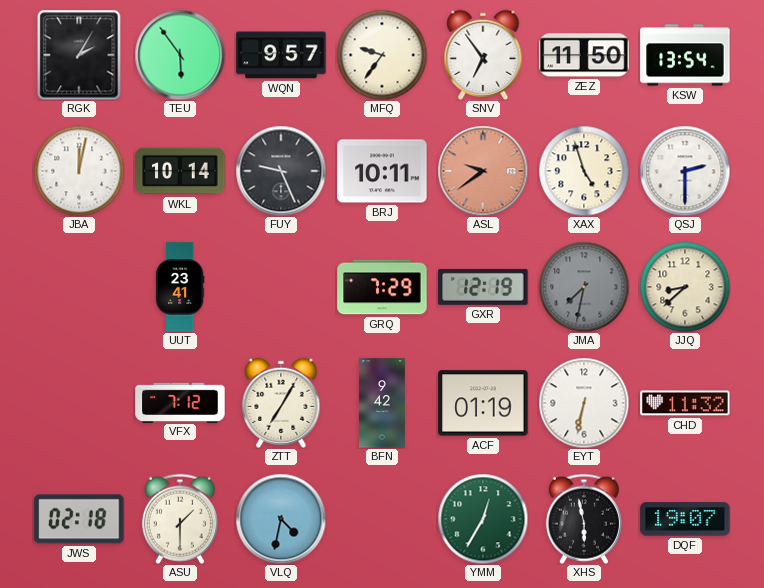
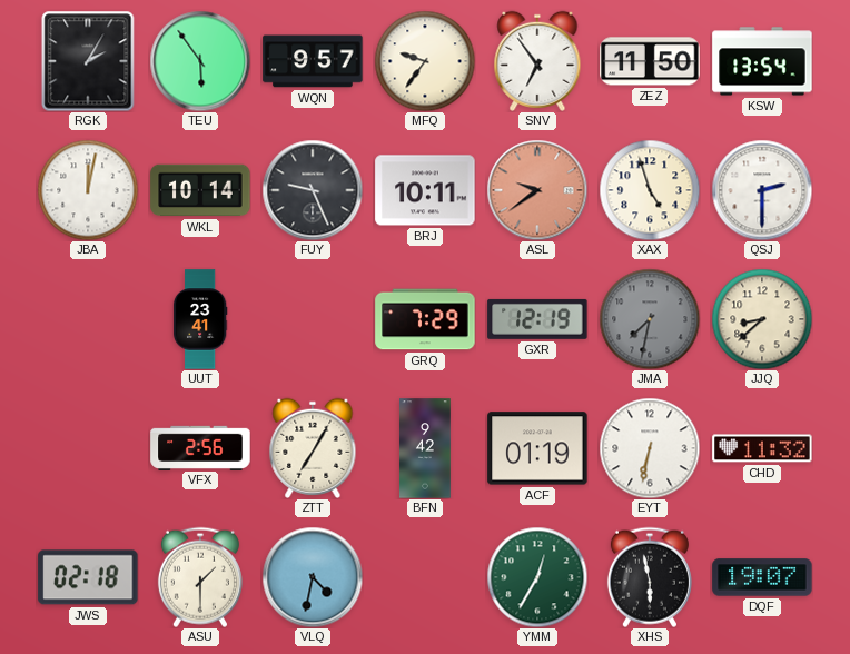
VFX: 7:12 -> 2:56
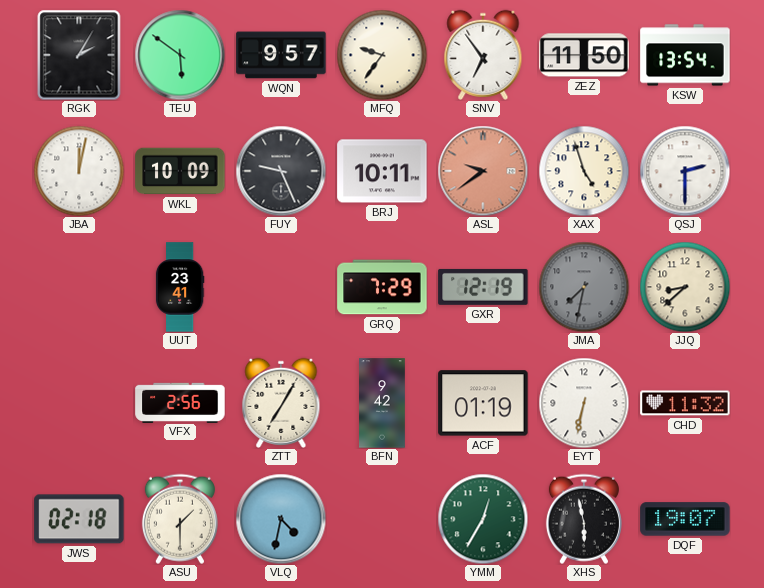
TEU: 5:54 -> 5:51
WKL: 10:14 -> 10:09
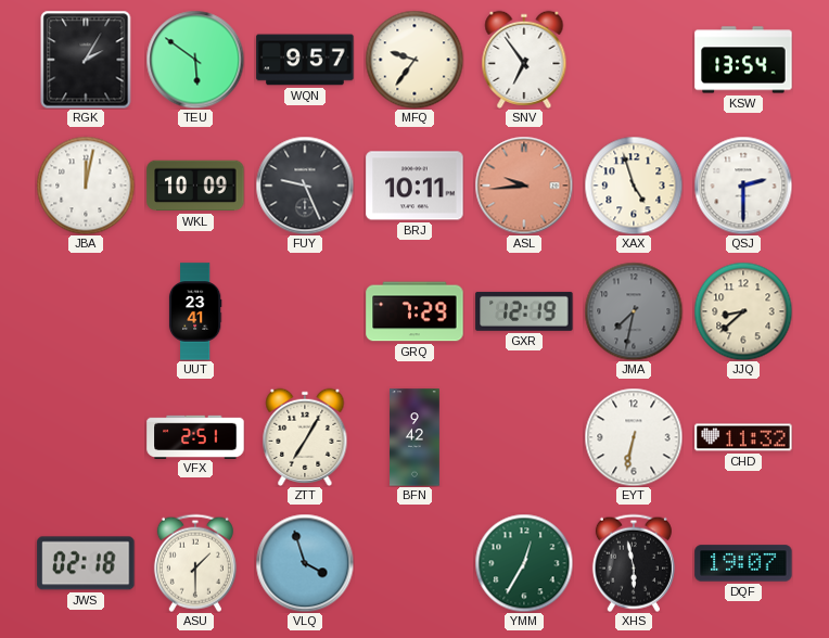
ZEZ: 11:50 -> none
ASL: 9:39 -> 9:44
VFX: 2:56 -> 2:51
ACF: 01:19 -> none
VLQ: 4:32 -> 3:57
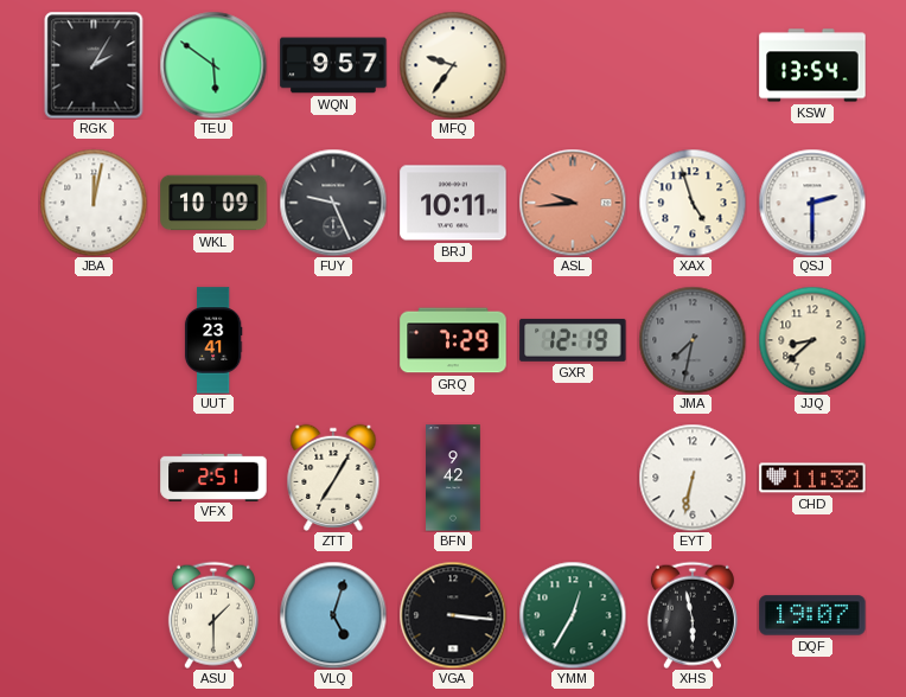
SNV: 6:54 -> none
JWS: 02:18 -> none
VLQ: 3:57 -> 5:03
VGA: none -> 3:16
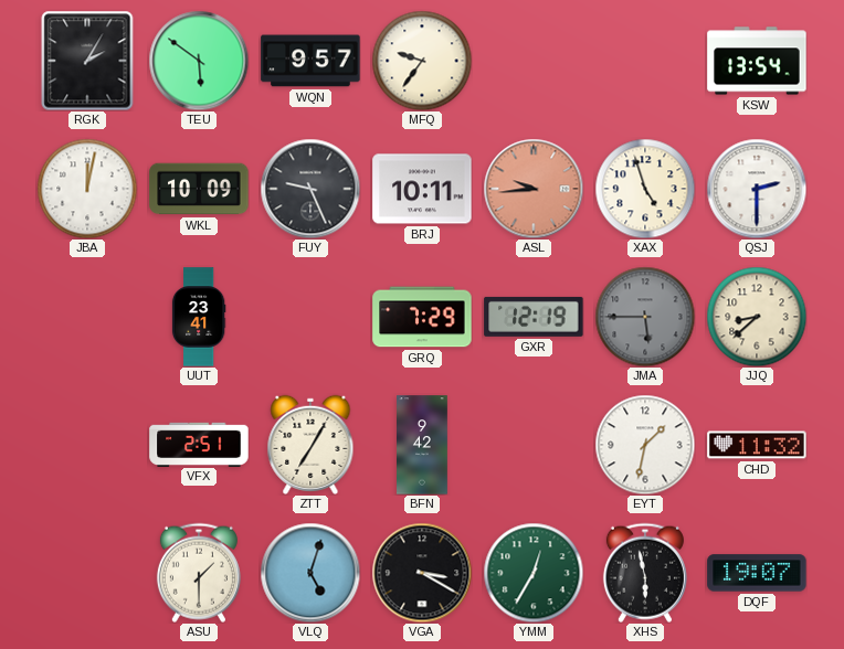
JMA: 7:32 -> 5:45
EYT: 6:32 -> 1:32
VGA: 3:16 -> 3:20
